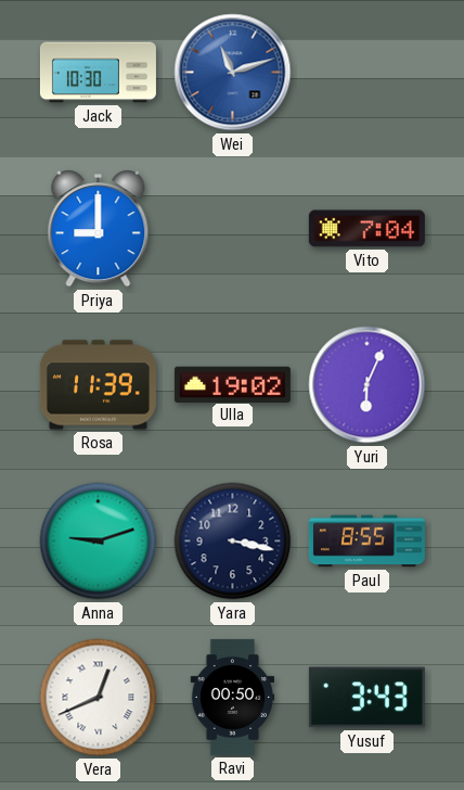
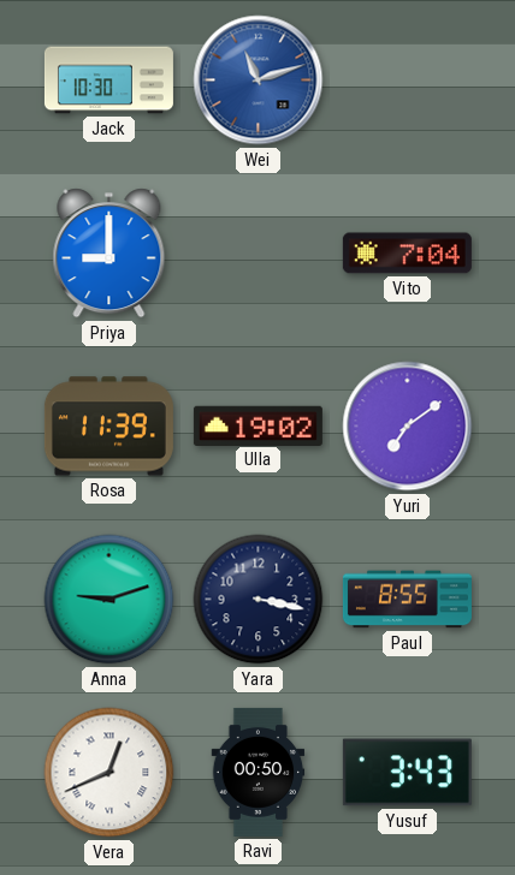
Yuri: 6:04 -> 7:09
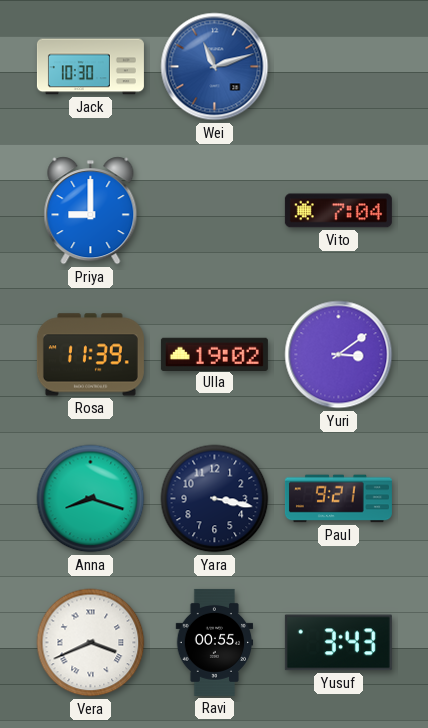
Yuri: 7:09 -> 3:09
Anna: 9:12 -> 8:18
Paul: 8:55 -> 9:21
Vera: 12:41 -> 3:41
Ravi: 00:50 -> 00:55
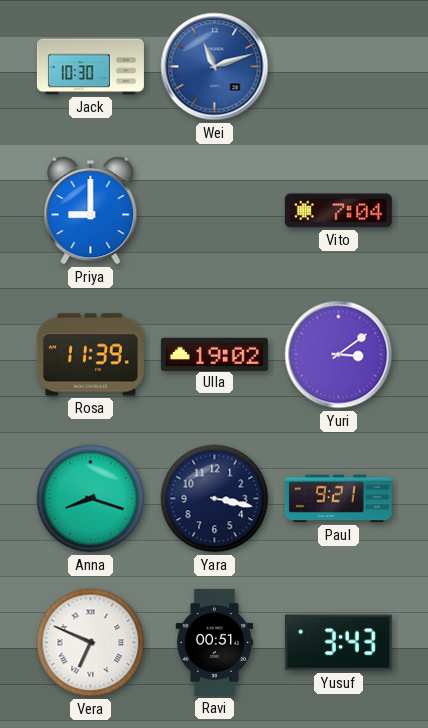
Vera: 3:41 -> 6:49
Ravi: 00:55 -> 00:51
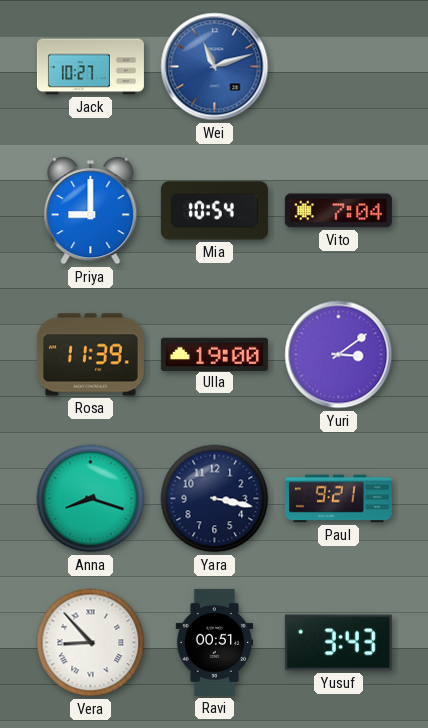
Jack: 10:30 -> 10:27
Mia: none -> 10:54
Ulla: 19:02 -> 19:00
Vera: 6:49 -> 8:53
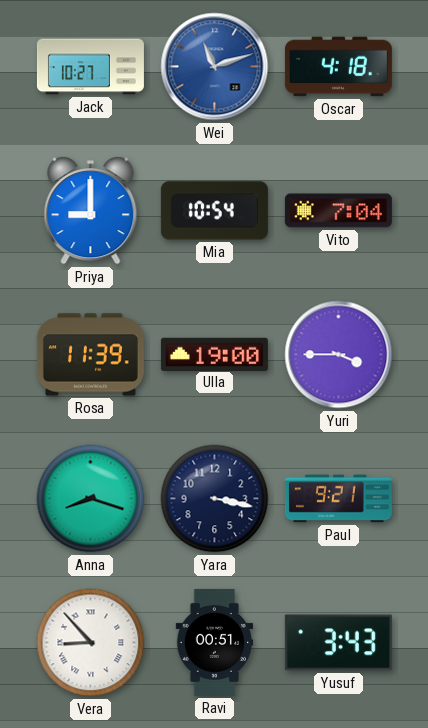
Oscar: none -> 4:18
Yuri: 3:09 -> 3:45
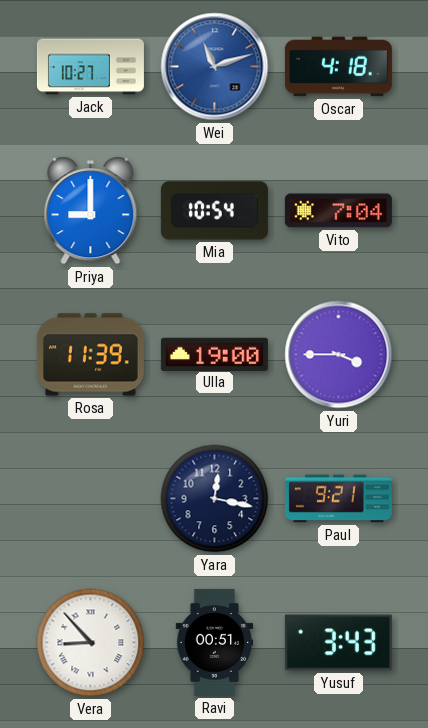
Anna: 8:18 -> none
Yara: 3:17 -> 12:17
